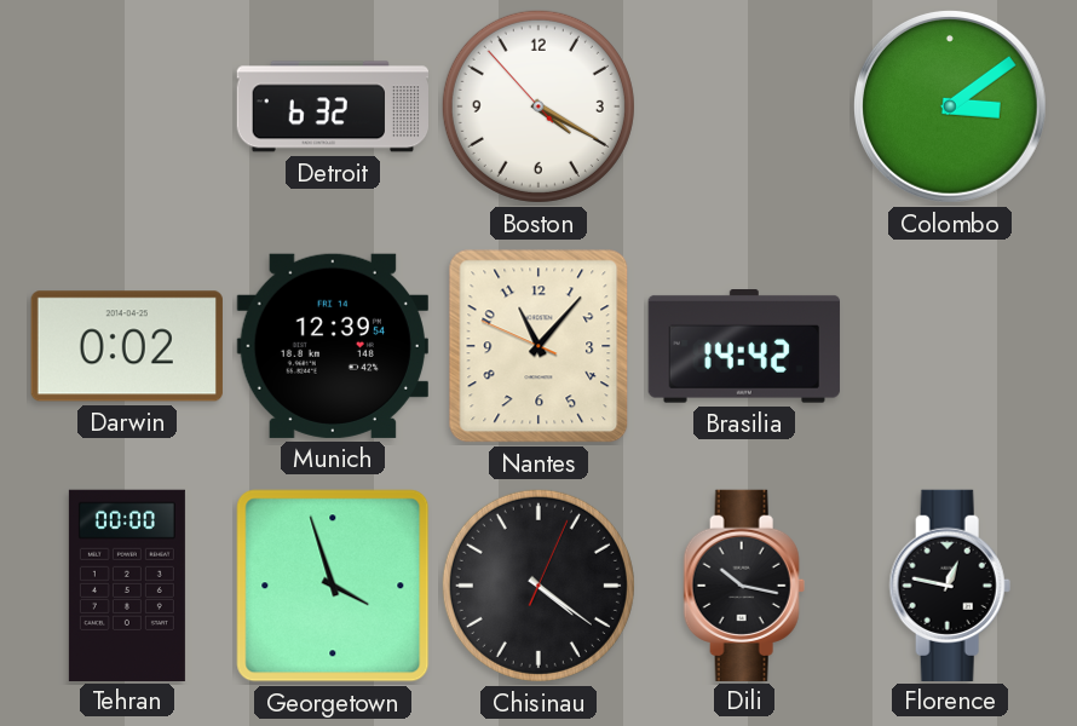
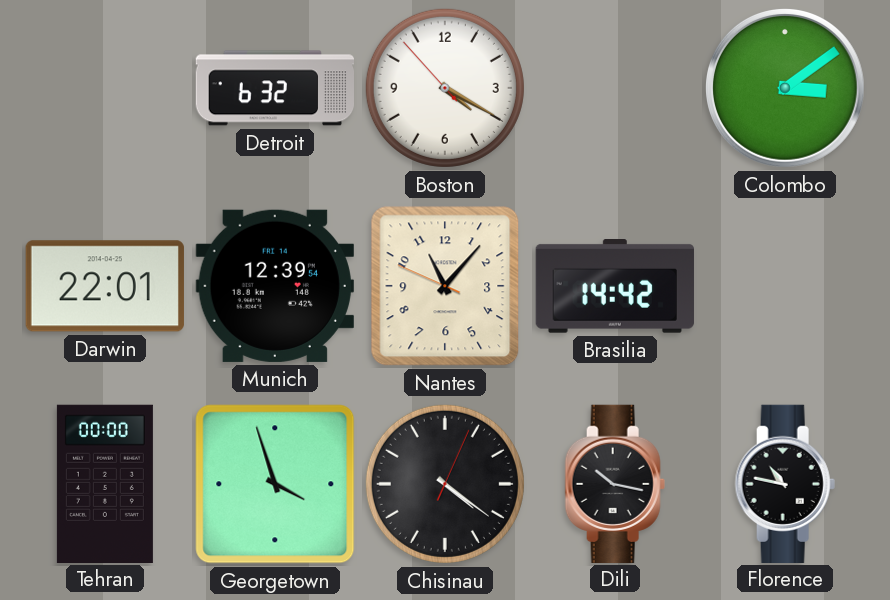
Darwin: 0:02 -> 22:01
Florence: 12:47 -> 10:47
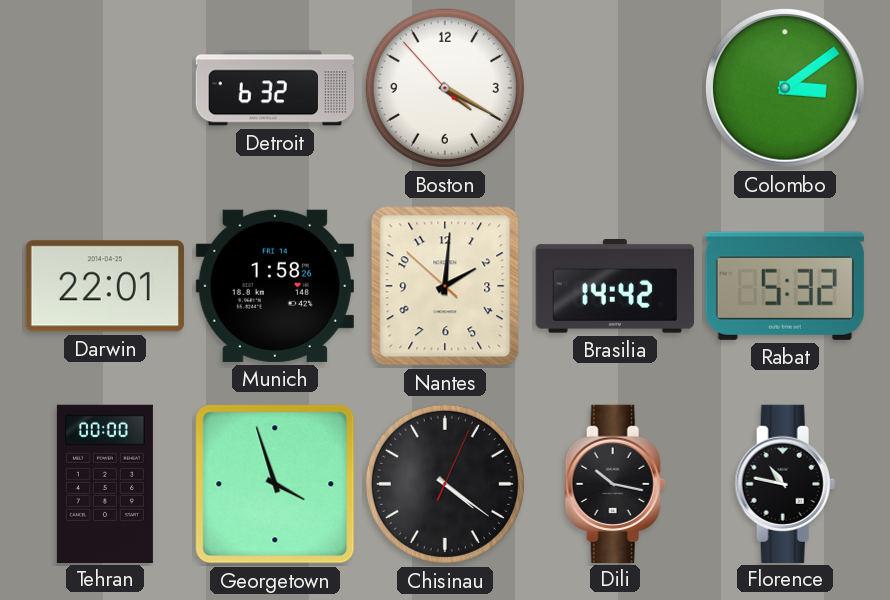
Munich: 12:39 -> 1:58
Nantes: 11:06 -> 2:00
Rabat: none -> 5:32
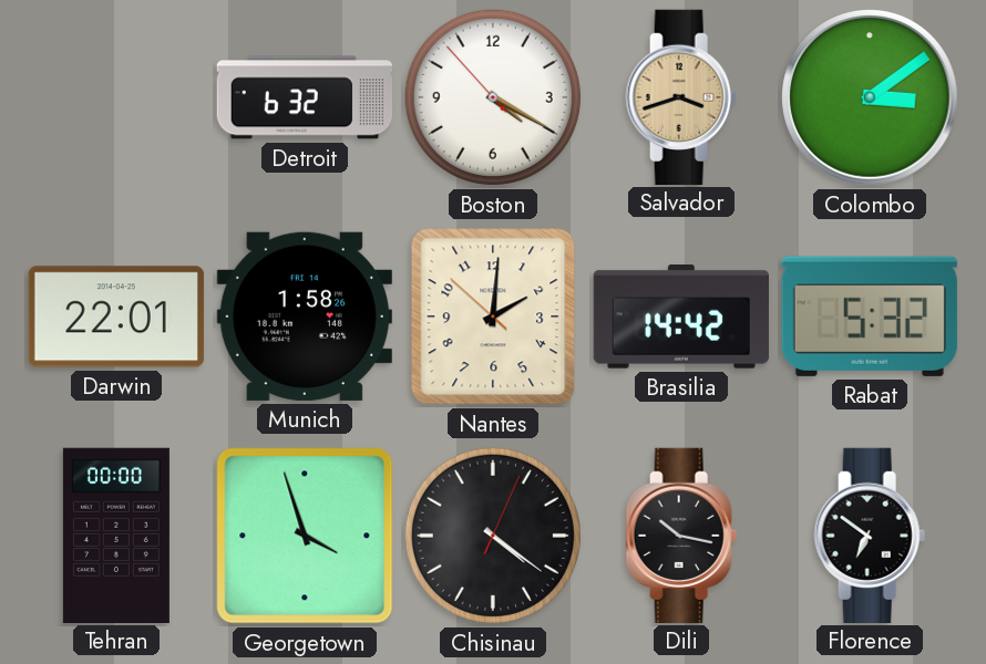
Salvador: none -> 3:42
Florence: 10:47 -> 6:51
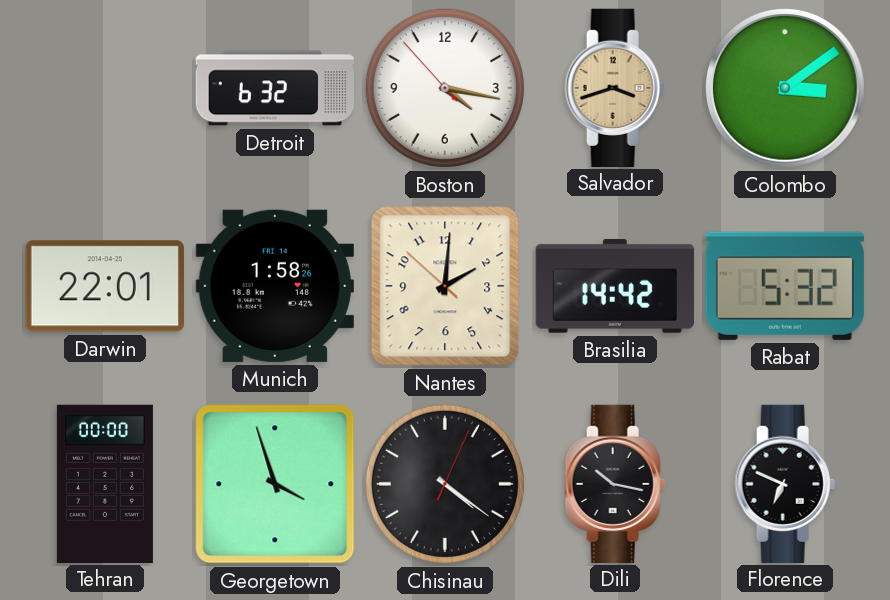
Boston: 4:19 -> 4:16
Florence: 6:51 -> 6:49
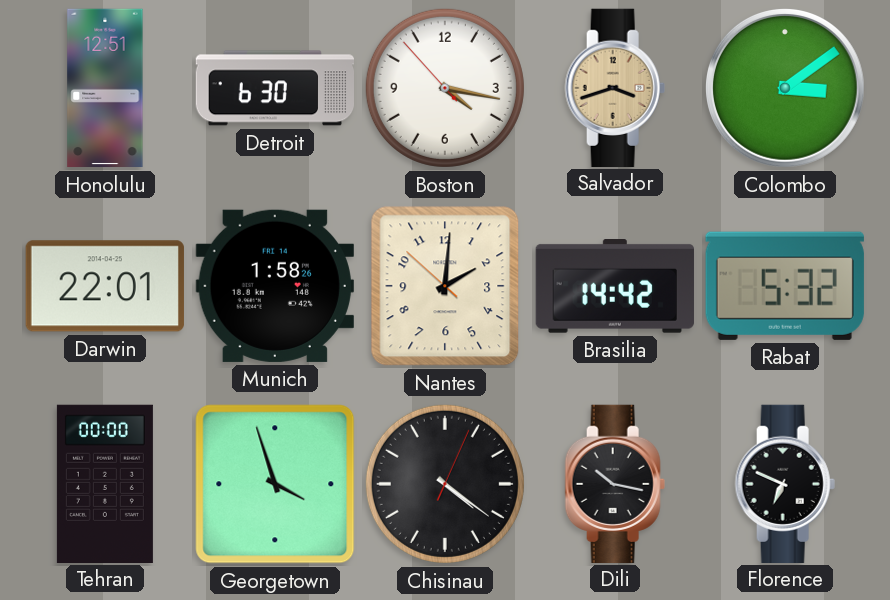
Honolulu: none -> 12:51
Detroit: 6:32 -> 6:30
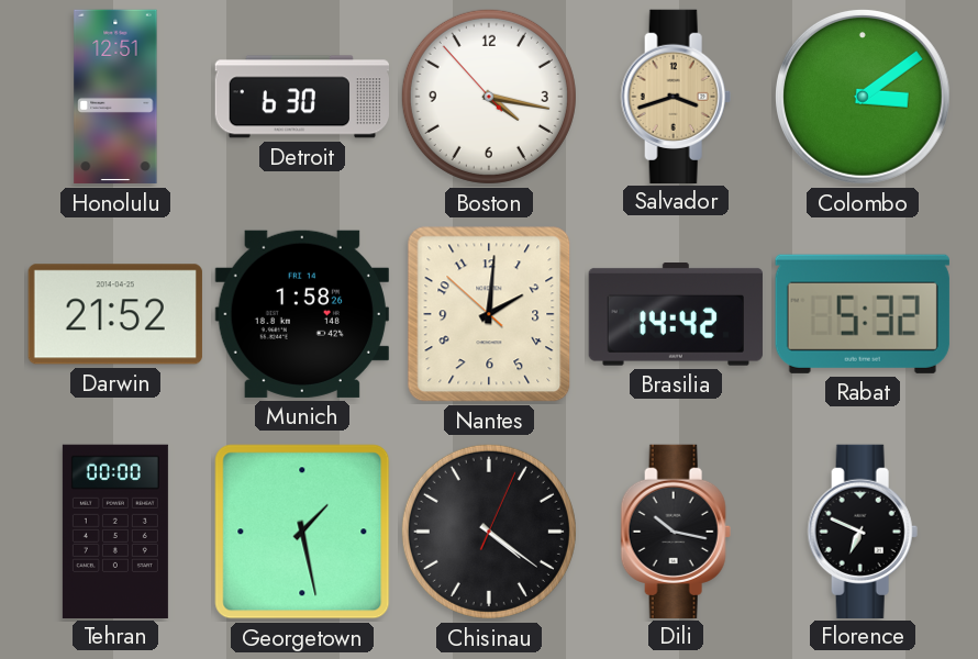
Darwin: 22:01 -> 21:52
Georgetown: 3:57 -> 1:28
